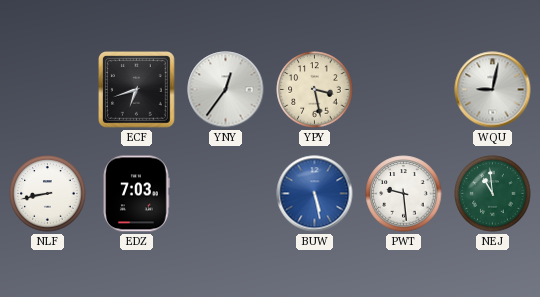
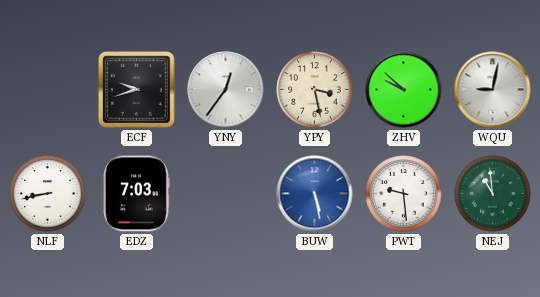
ECF: 6:42 -> 9:42
ZHV: none -> 9:52
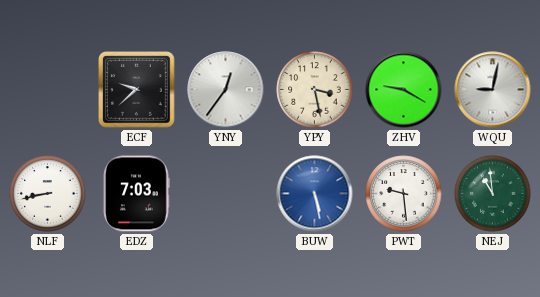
ECF: 9:42 -> 9:38
ZHV: 9:52 -> 9:20
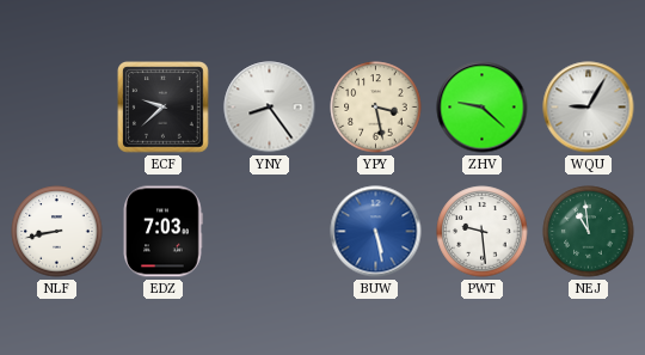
YNY: 12:36 -> 8:24
ZHV: 9:20 -> 9:22
WQU: 9:02 -> 9:05
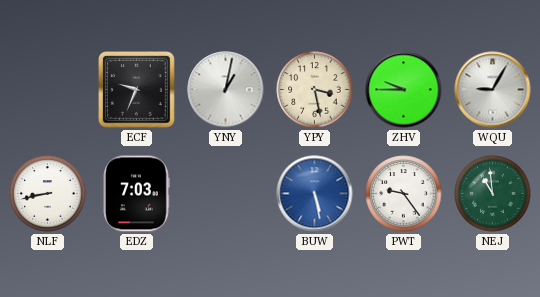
ECF: 9:38 -> 9:34
YNY: 8:24 -> 1:02
ZHV: 9:22 -> 9:45
PWT: 9:29 -> 9:24
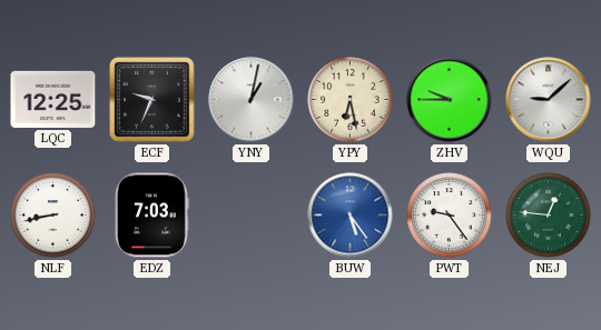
LQC: none -> 12:25
YPY: 3:28 -> 6:28
WQU: 9:05 -> 9:08
BUW: 5:28 -> 5:24
NEJ: 10:59 -> 12:46
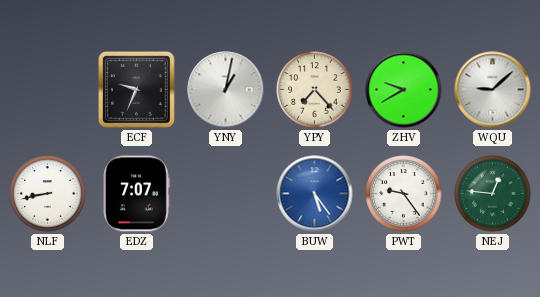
LQC: 12:25 -> none
YPY: 6:28 -> 7:23
ZHV: 9:45 -> 9:40
EDZ: 7:03 -> 7:07
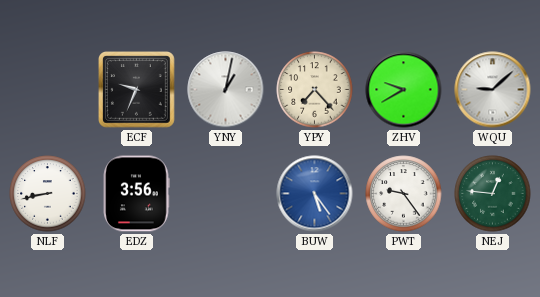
EDZ: 7:07 -> 3:56
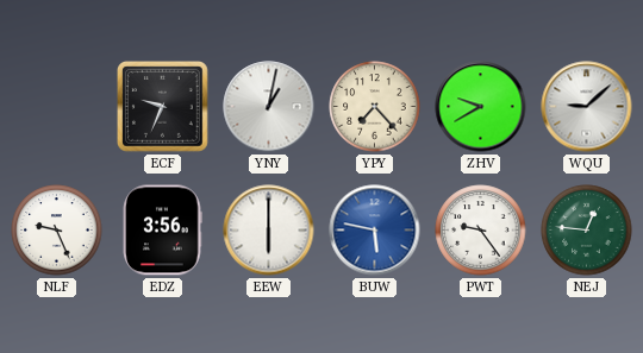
NLF: 8:43 -> 9:26
EEW: none -> 6:00
BUW: 5:24 -> 5:47
